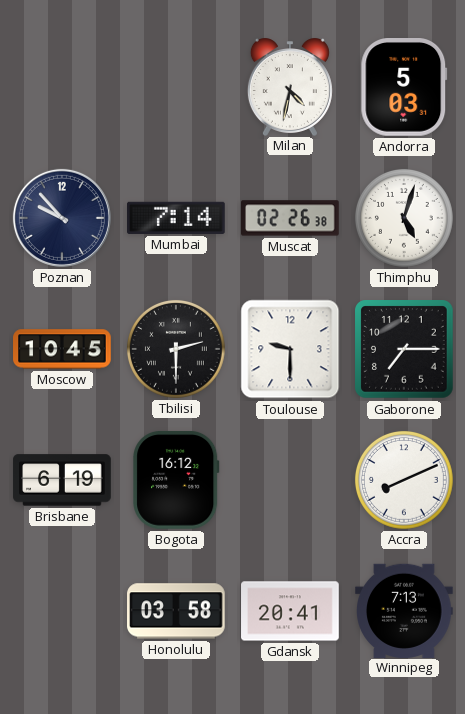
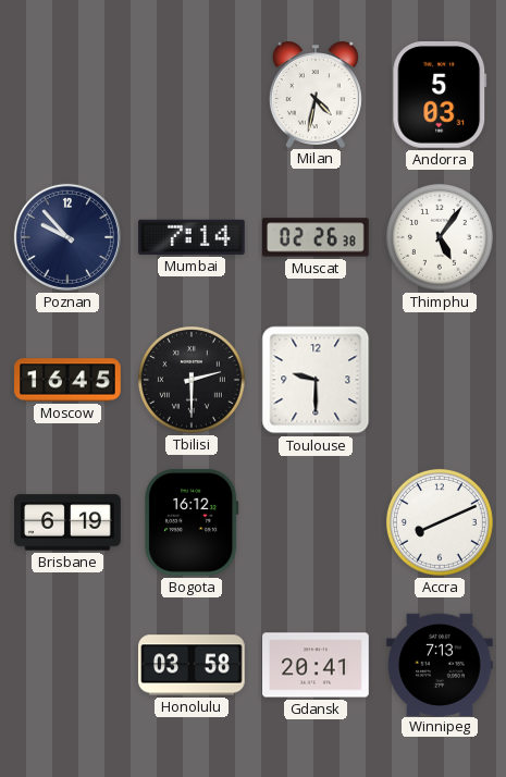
Thimphu: 5:03 -> 5:06
Moscow: 10:45 -> 16:45
Gaborone: 7:15 -> none
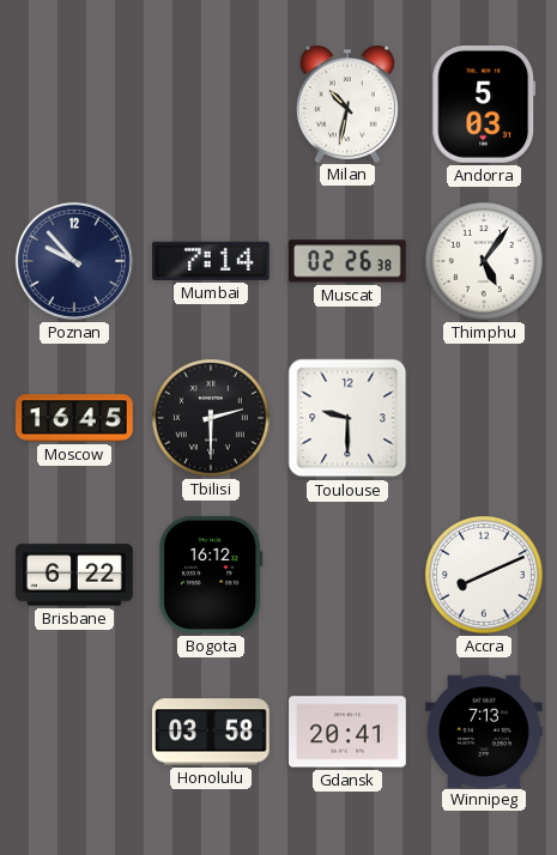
Milan: 4:32 -> 10:32
Brisbane: 6:19 -> 6:22
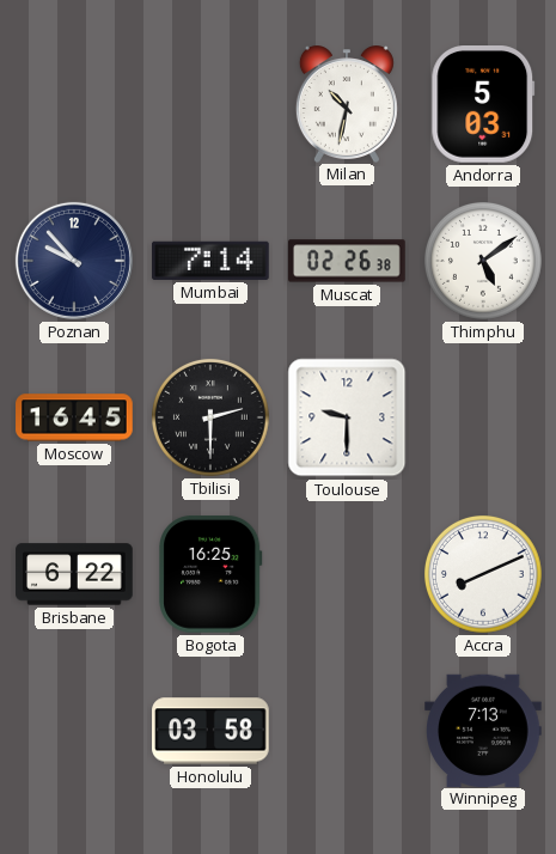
Thimphu: 5:06 -> 5:09
Bogota: 16:12 -> 16:25
Gdansk: 20:41 -> none
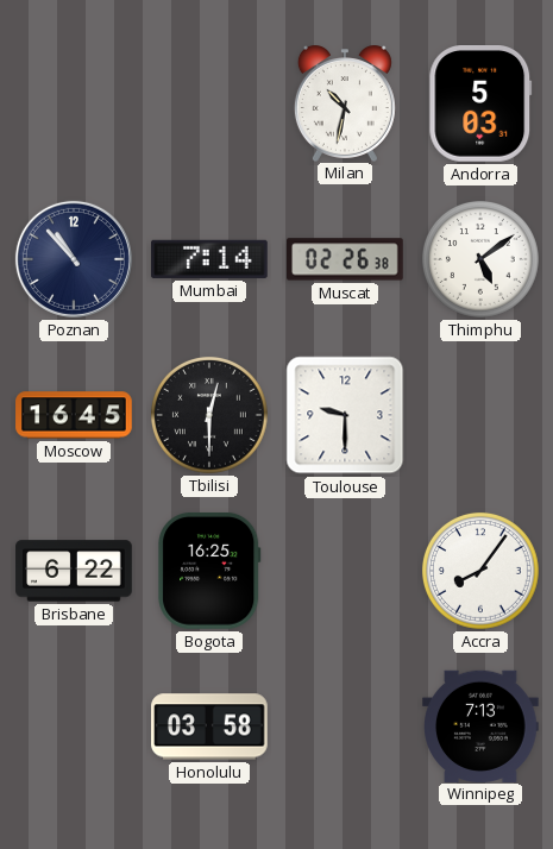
Poznan: 9:53 -> 10:53
Tbilisi: 2:30 -> 12:30
Accra: 8:11 -> 8:06
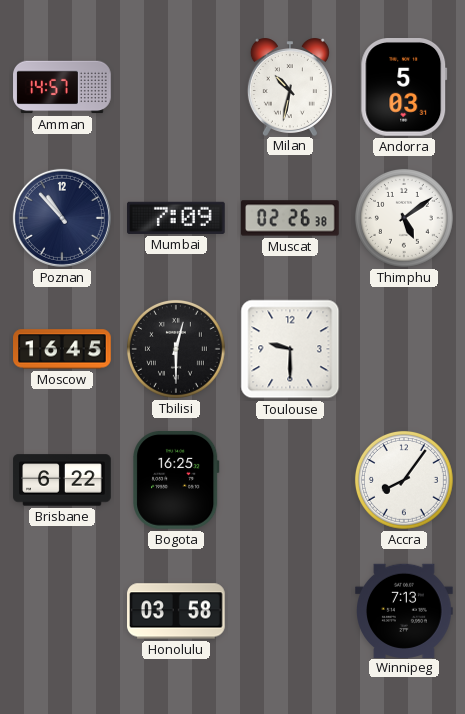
Amman: none -> 14:57
Mumbai: 7:14 -> 7:09
